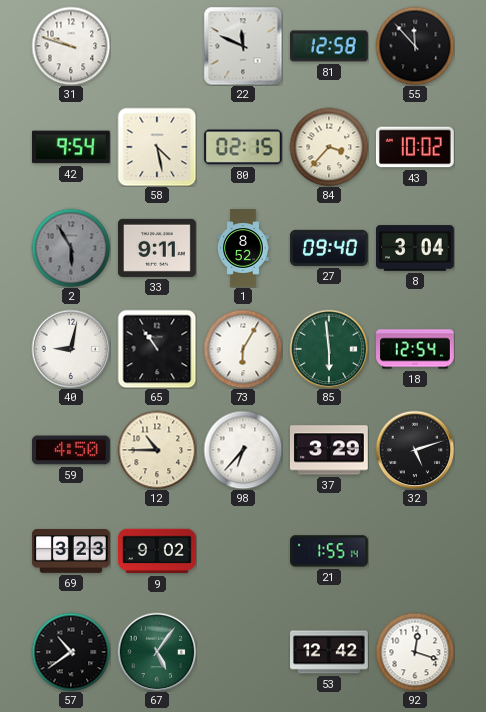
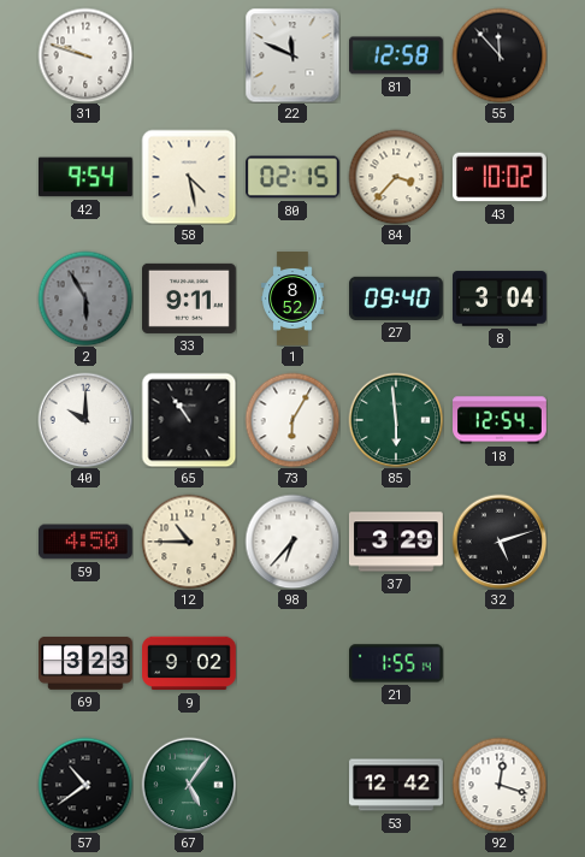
40: 9:02 -> 10:00
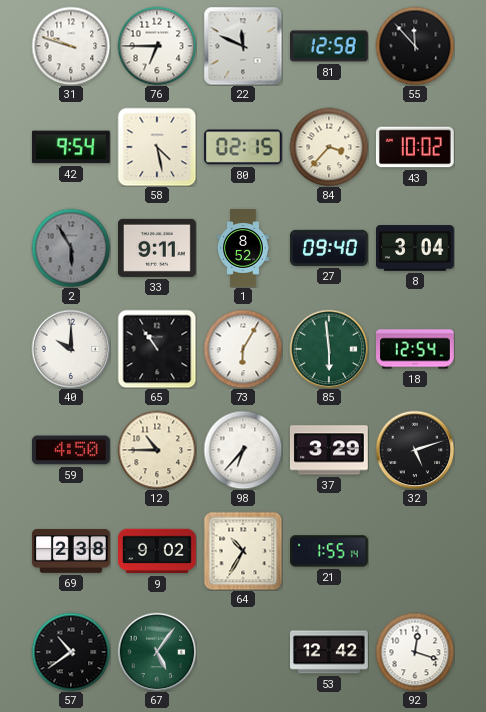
76: none -> 6:45
69: 3:23 -> 2:38
64: none -> 10:35
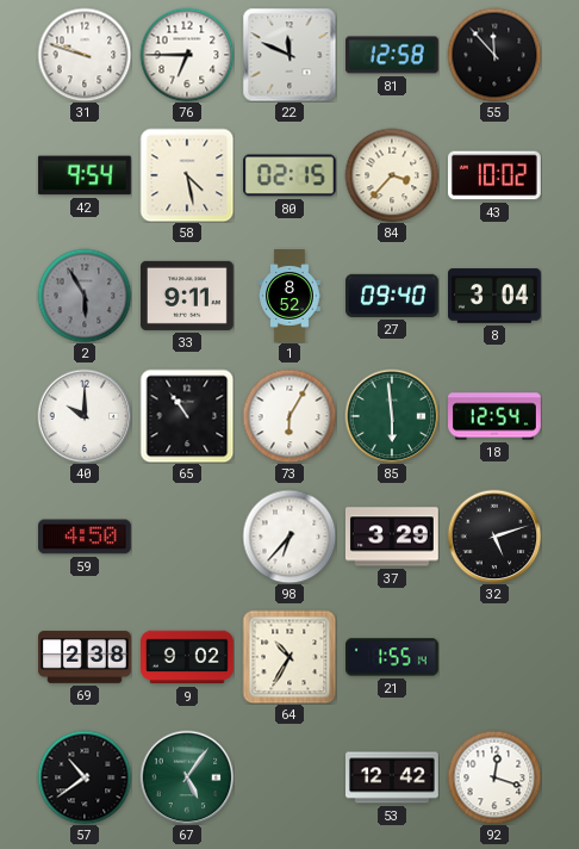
12: 10:45 -> none
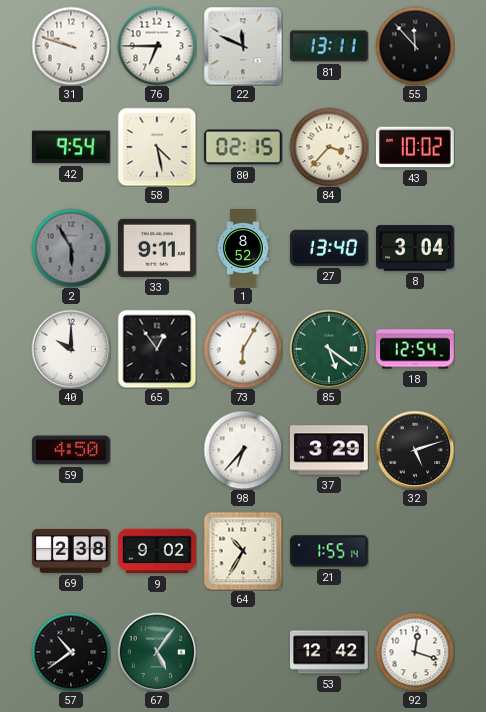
81: 12:58 -> 13:11
27: 09:40 -> 13:40
65: 10:54 -> 12:54
85: 5:59 -> 5:21
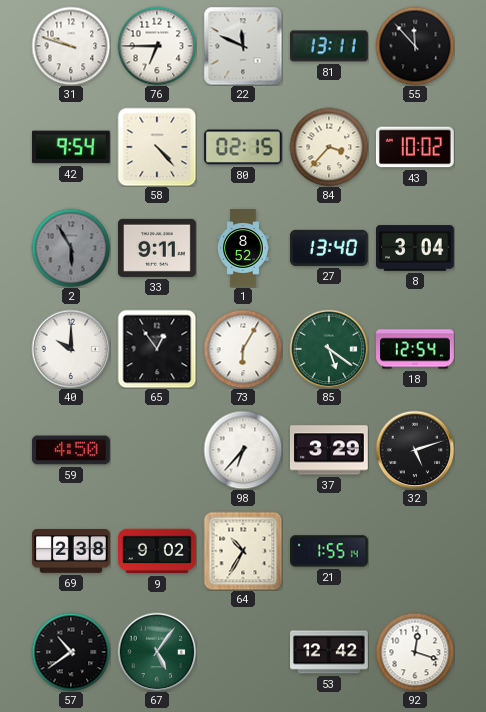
58: 4:28 -> 4:23
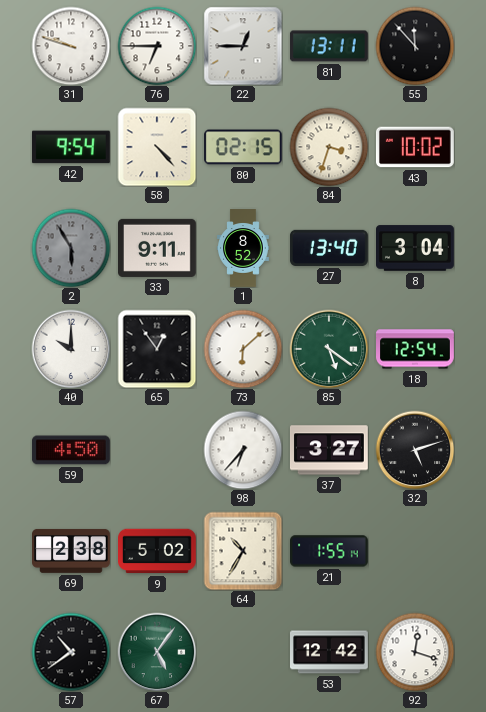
22: 11:49 -> 12:45
84: 3:37 -> 3:33
73: 6:05 -> 6:08
37: 3:29 -> 3:27
9: 9:02 -> 5:02
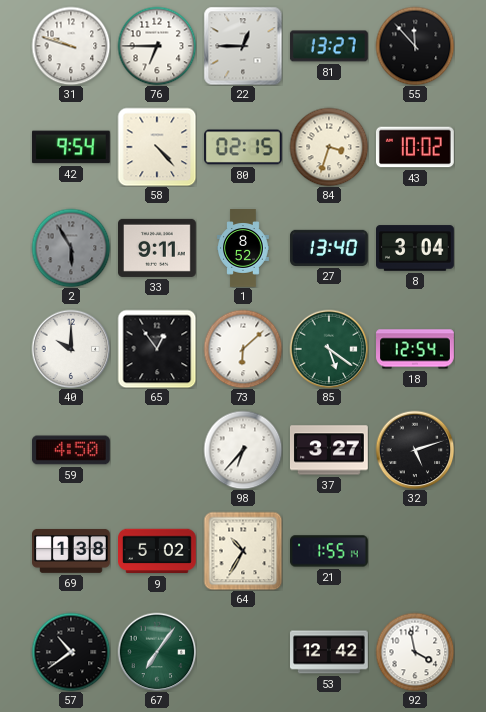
81: 13:11 -> 13:27
69: 2:38 -> 1:38
67: 5:06 -> 7:06
92: 12:18 -> 3:58
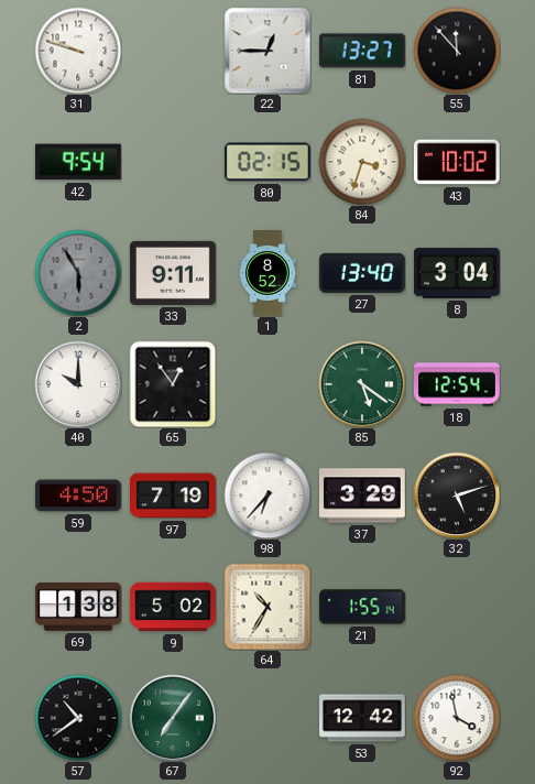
76: 6:45 -> none
58: 4:23 -> none
73: 6:08 -> none
97: none -> 7:19
37: 3:27 -> 3:29
